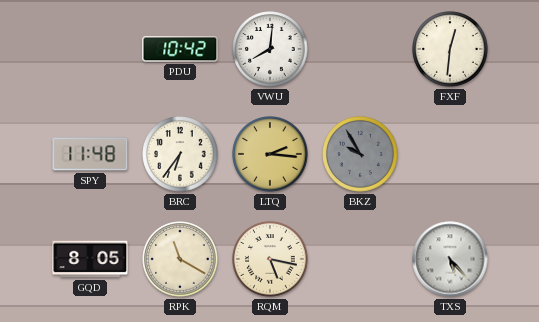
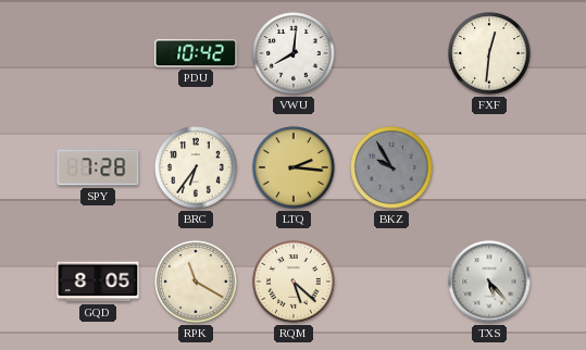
SPY: 11:48 -> 7:28
RQM: 5:17 -> 5:22
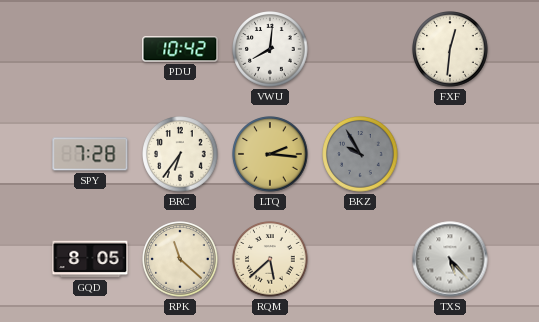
RPK: 11:20 -> 11:22
RQM: 5:22 -> 5:38
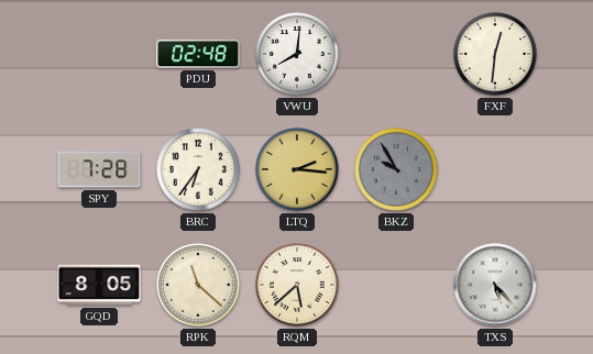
PDU: 10:42 -> 02:48
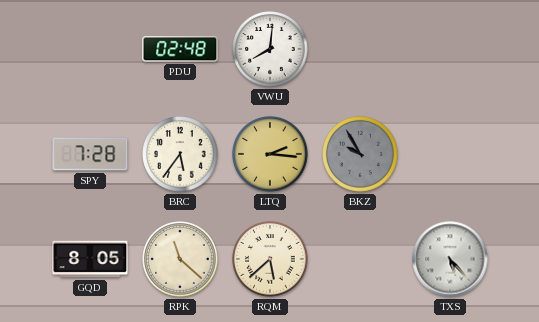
FXF: 12:31 -> none
BRC: 6:36 -> 5:36
